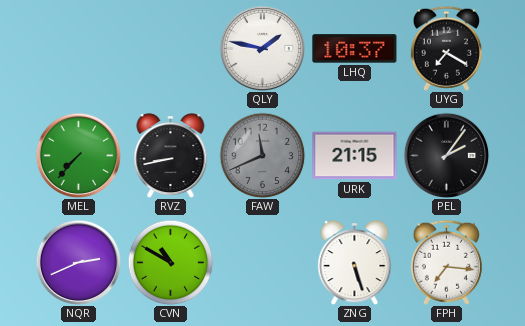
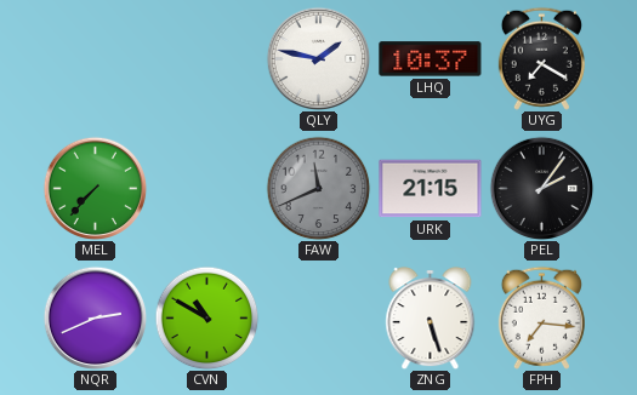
RVZ: 8:43 -> none
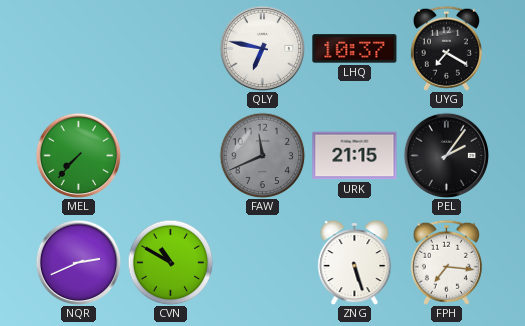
QLY: 1:47 -> 6:47
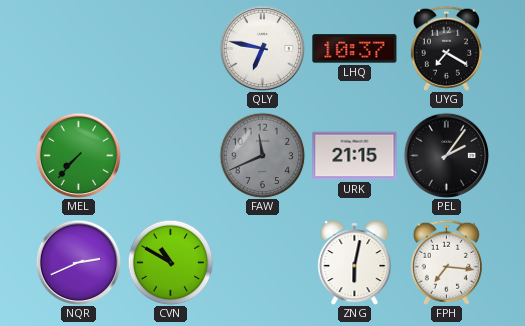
ZNG: 5:27 -> 6:02
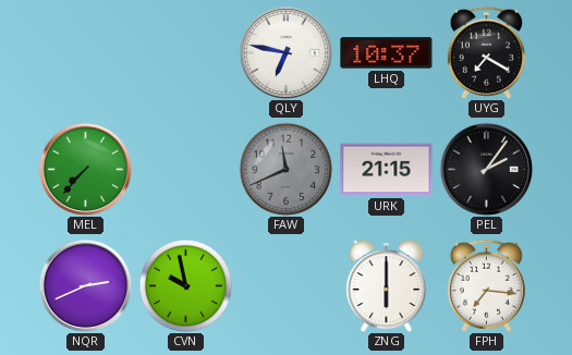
CVN: 10:50 -> 9:58
ZNG: 6:02 -> 6:00
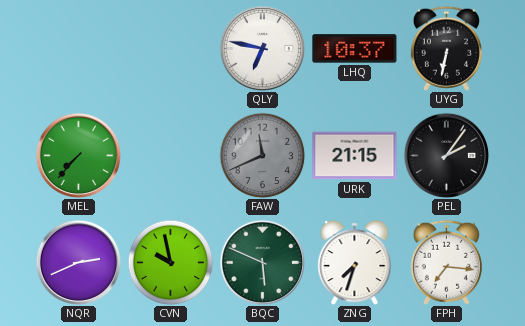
UYG: 7:20 -> 6:32
BQC: none -> 5:49
ZNG: 6:00 -> 7:33
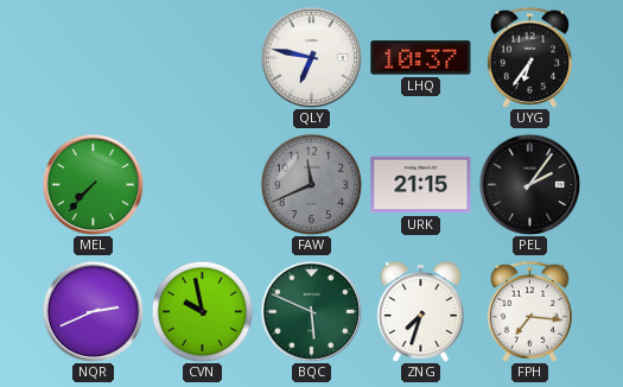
UYG: 6:32 -> 6:36
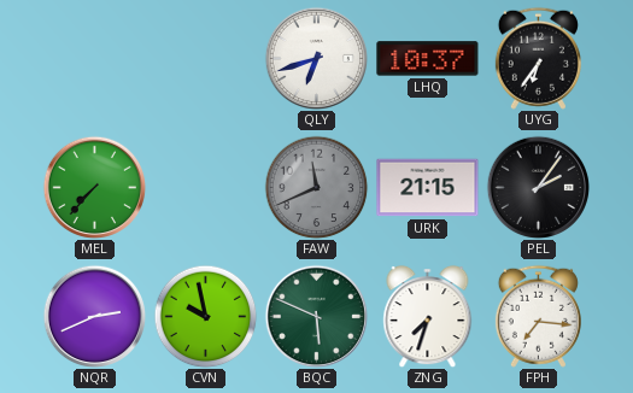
QLY: 6:47 -> 6:42
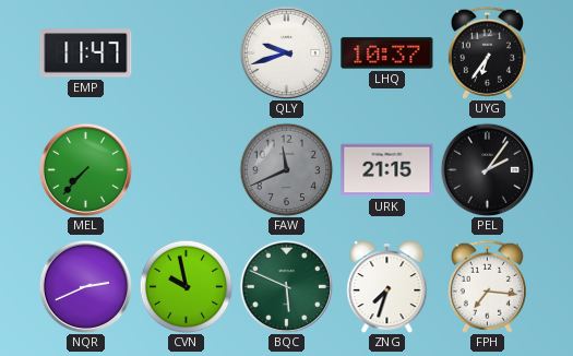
EMP: none -> 11:47
QLY: 6:42 -> 9:42
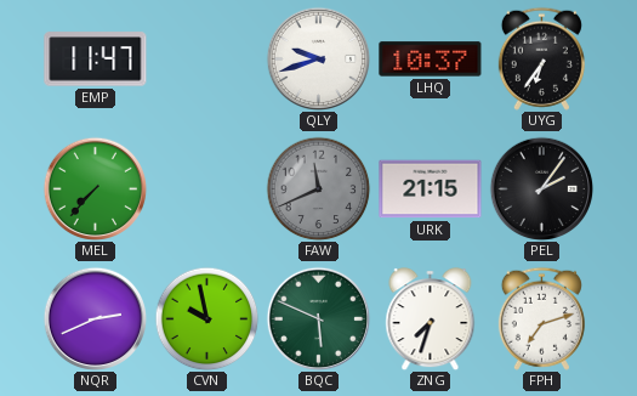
FPH: 7:16 -> 7:12
